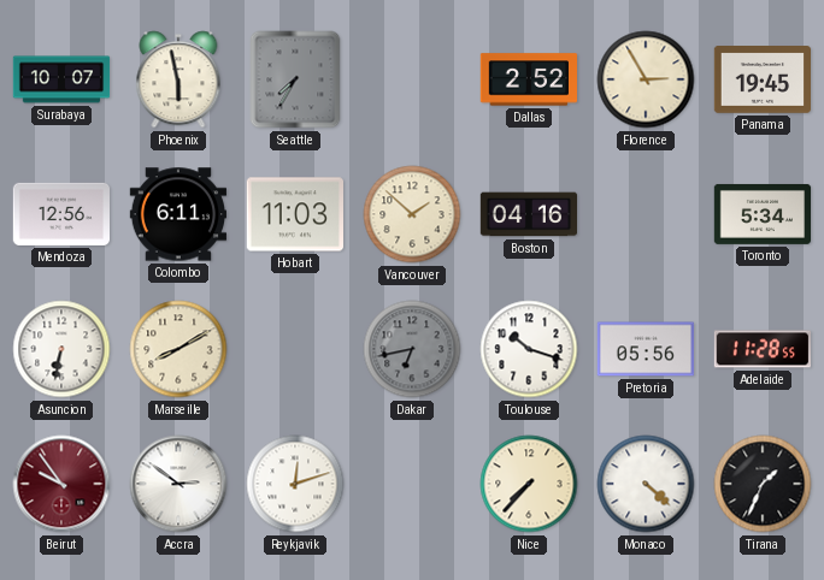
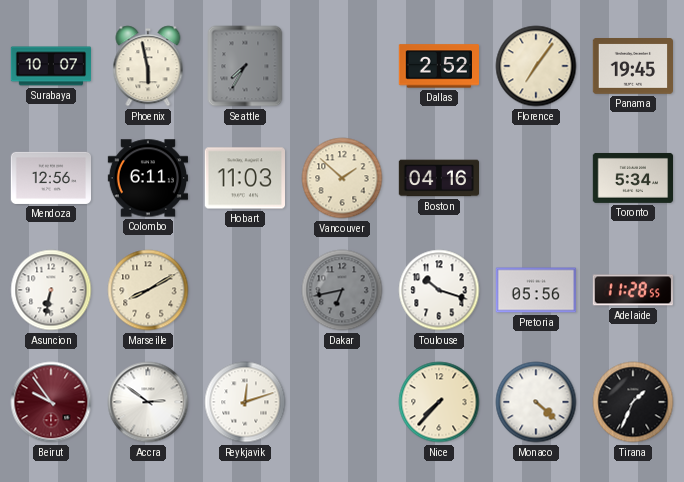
Florence: 2:55 -> 7:06
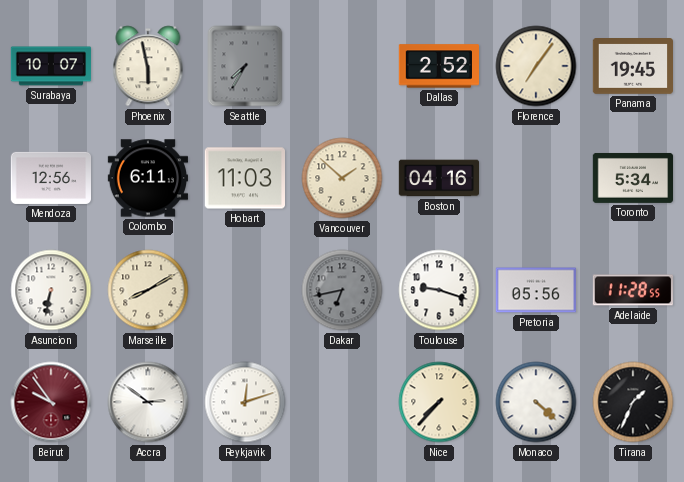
Toulouse: 10:18 -> 9:18
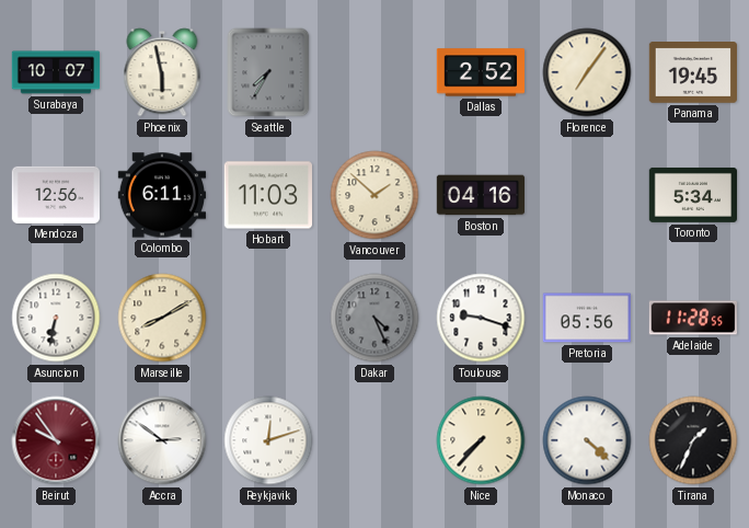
Dakar: 6:43 -> 4:26
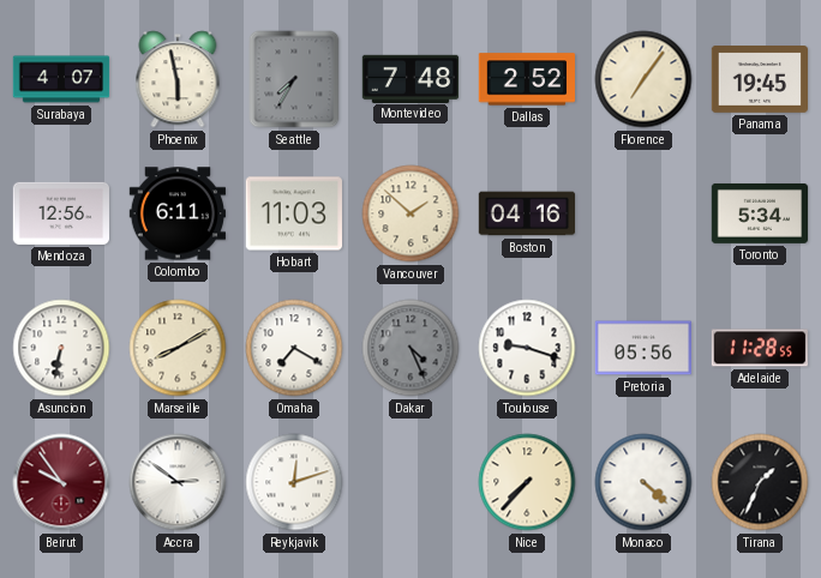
Surabaya: 10:07 -> 4:07
Montevideo: none -> 7:48
Omaha: none -> 7:20
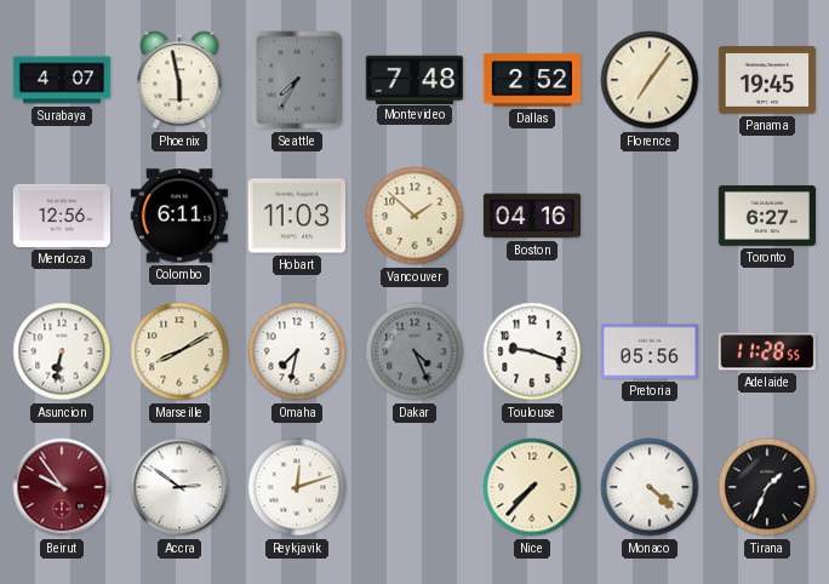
Toronto: 5:34 -> 6:27
Omaha: 7:20 -> 7:32
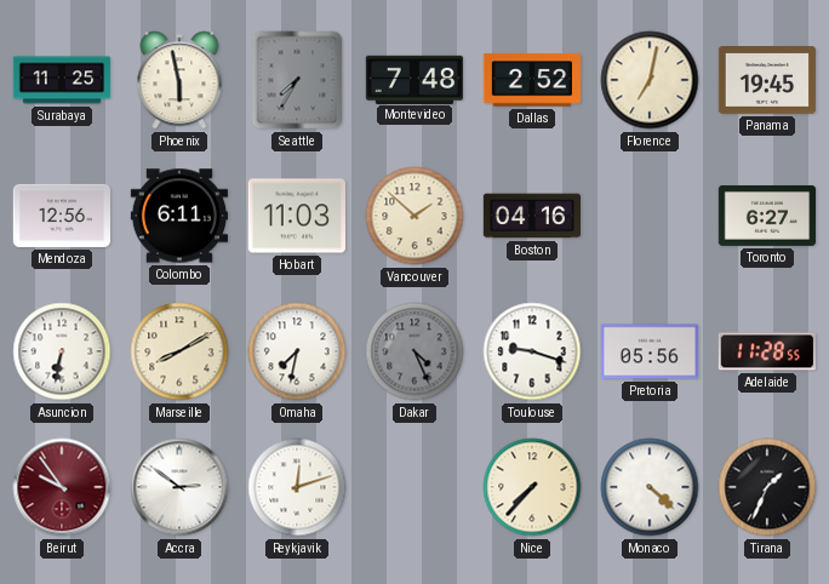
Surabaya: 4:07 -> 11:25
Florence: 7:06 -> 7:02
